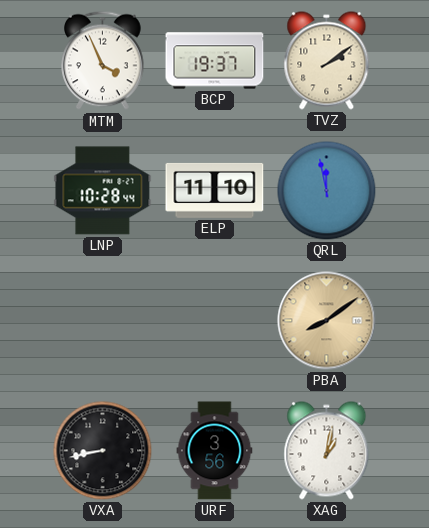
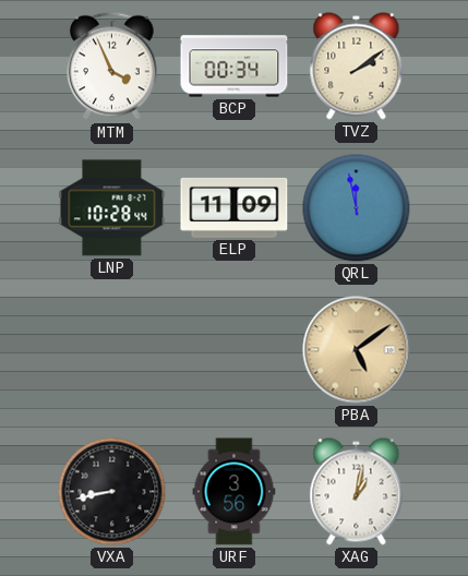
BCP: 19:37 -> 00:34
ELP: 11:10 -> 11:09
PBA: 8:09 -> 5:09
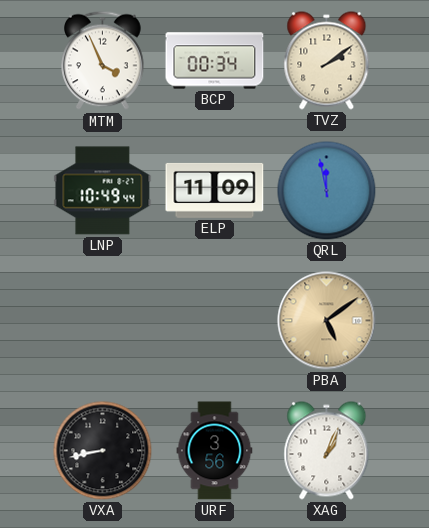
LNP: 10:28 -> 10:49
XAG: 1:02 -> 1:04
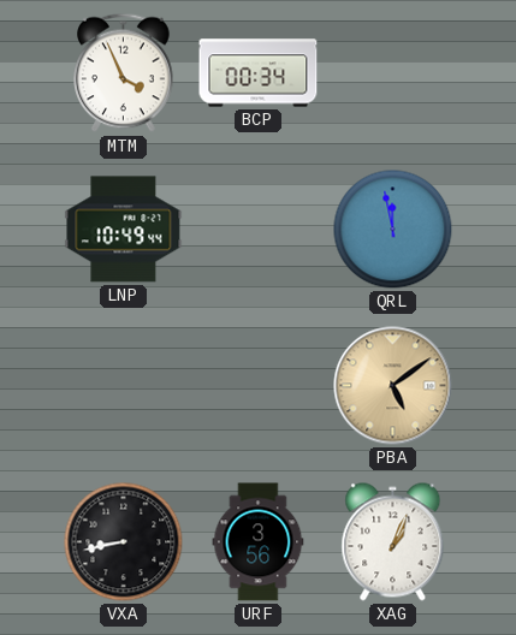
TVZ: 2:09 -> none
ELP: 11:09 -> none
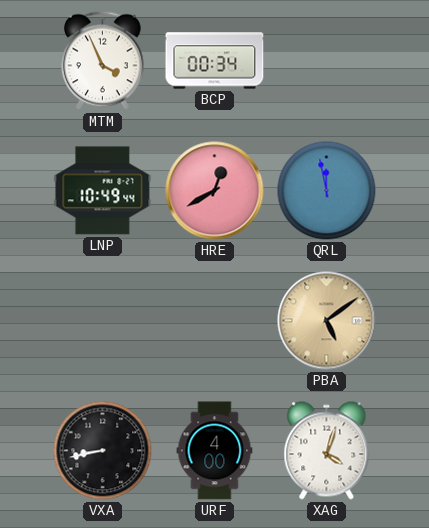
HRE: none -> 12:40
URF: 3:56 -> 4:00
XAG: 1:04 -> 4:03
